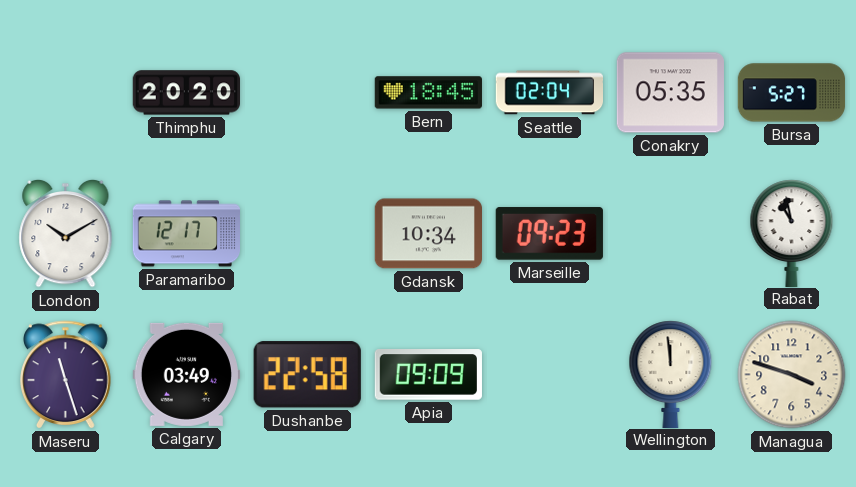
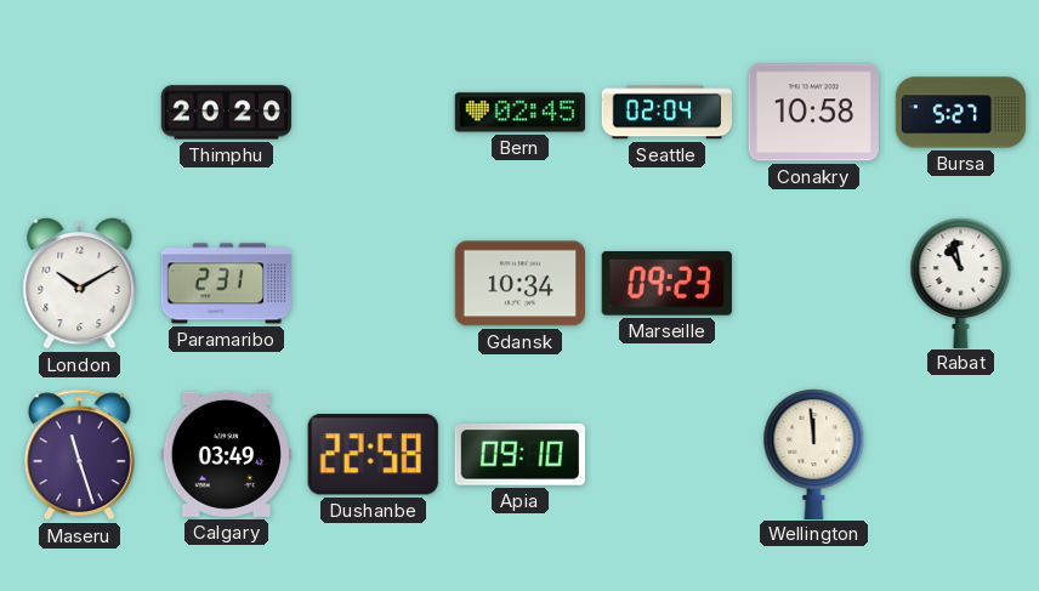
Bern: 18:45 -> 02:45
Conakry: 05:35 -> 10:58
Paramaribo: 12:17 -> 2:31
Apia: 09:09 -> 09:10
Managua: 3:48 -> none
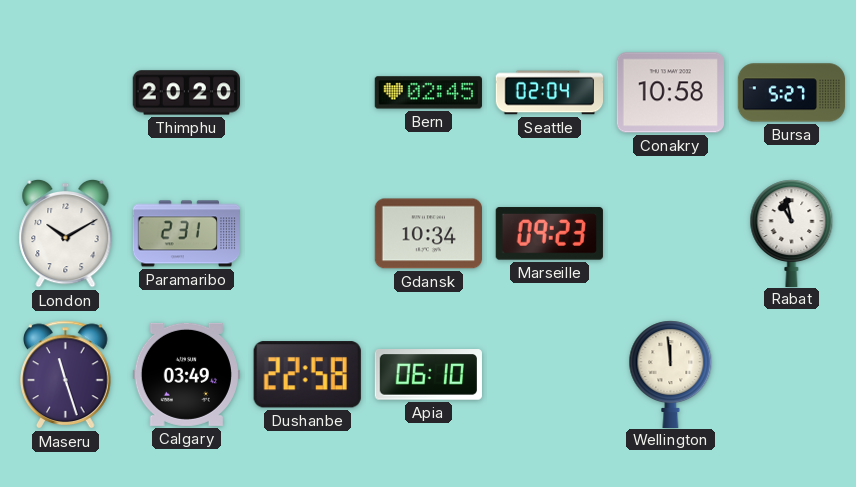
Apia: 09:10 -> 06:10
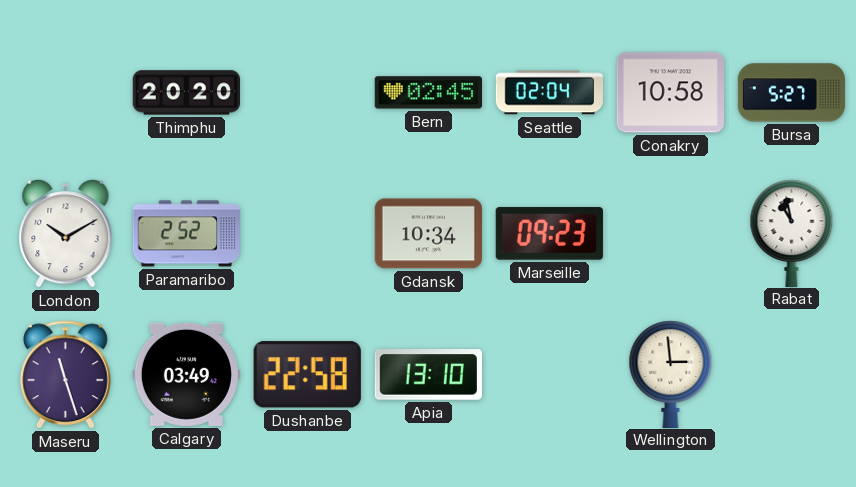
Paramaribo: 2:31 -> 2:52
Apia: 06:10 -> 13:10
Wellington: 11:59 -> 2:59
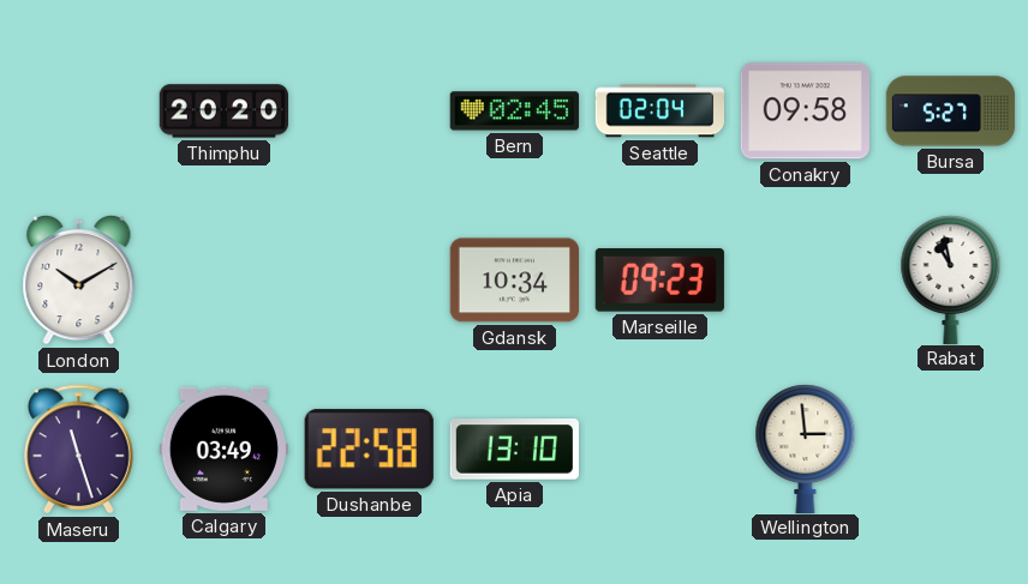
Conakry: 10:58 -> 09:58
Paramaribo: 2:52 -> none
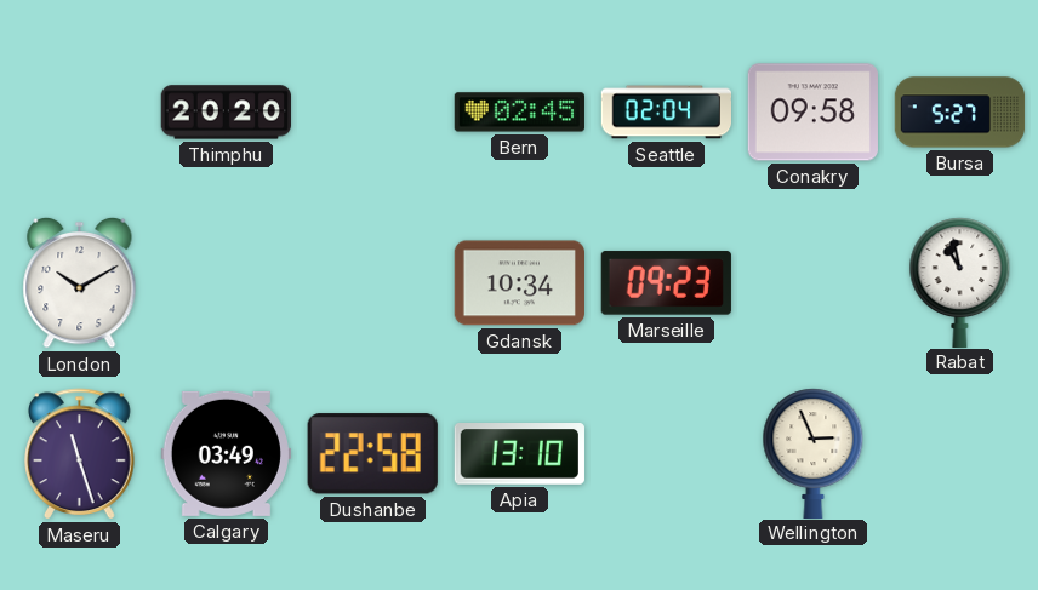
Wellington: 2:59 -> 2:56
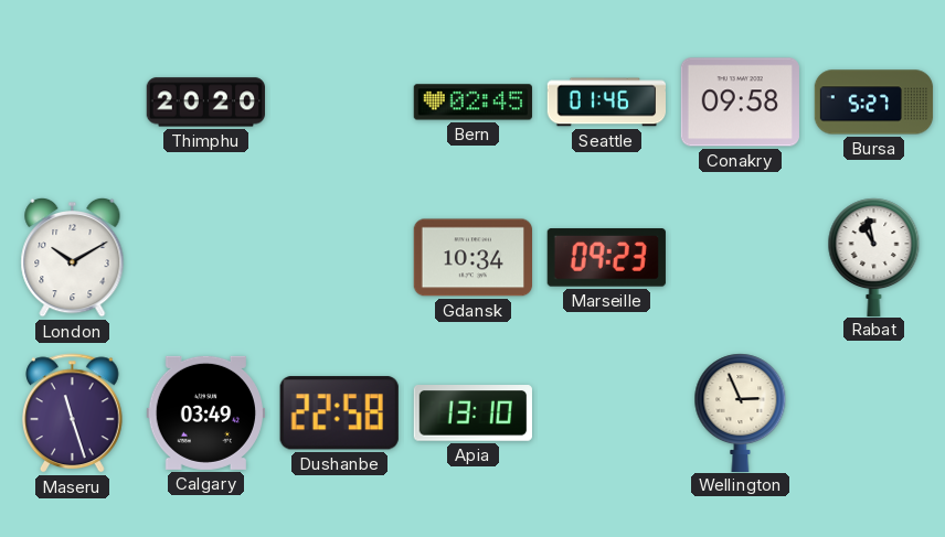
Seattle: 02:04 -> 01:46
